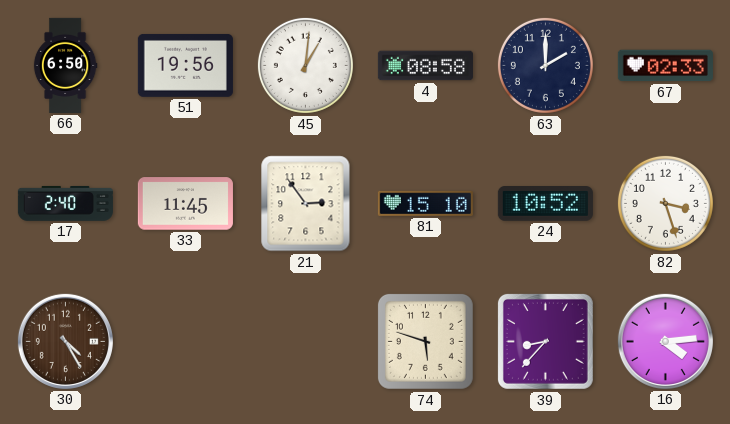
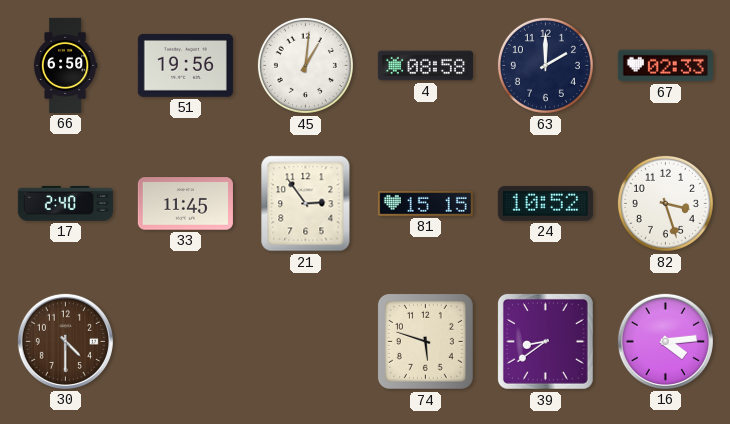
81: 15:10 -> 15:15
30: 4:25 -> 4:30
39: 8:37 -> 8:39
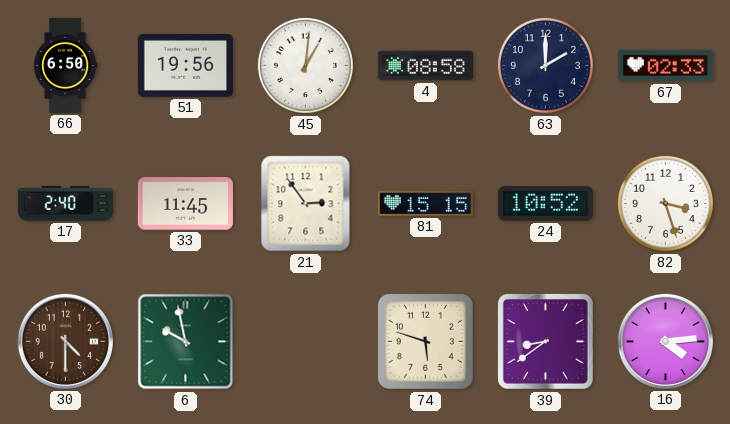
6: none -> 9:58
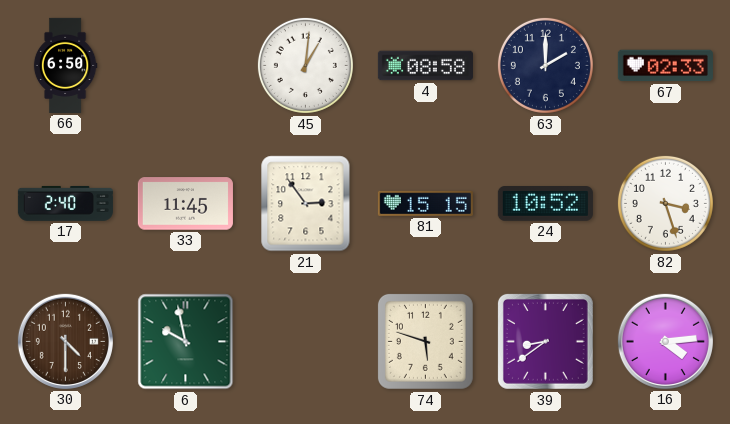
51: 19:56 -> none
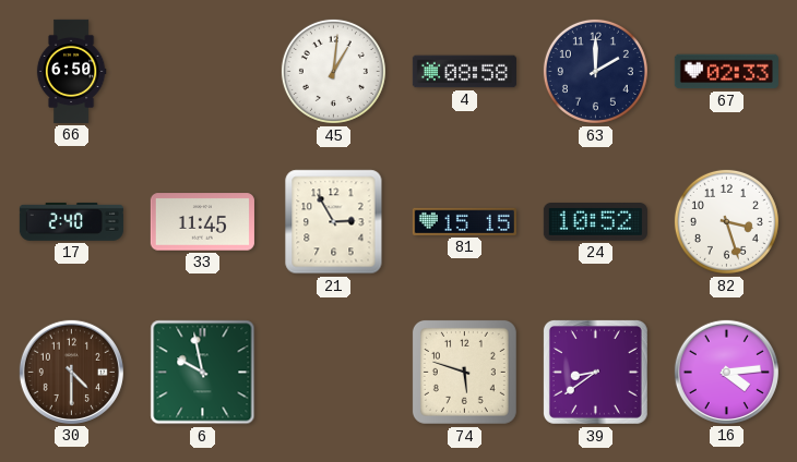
21: 2:54 -> 2:55
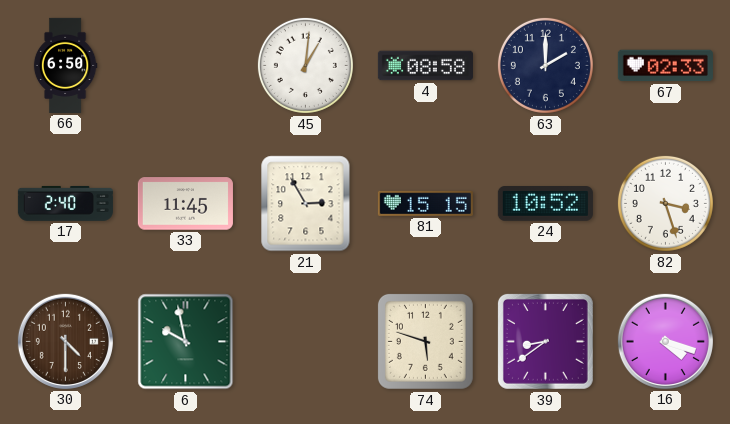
16: 4:14 -> 4:18
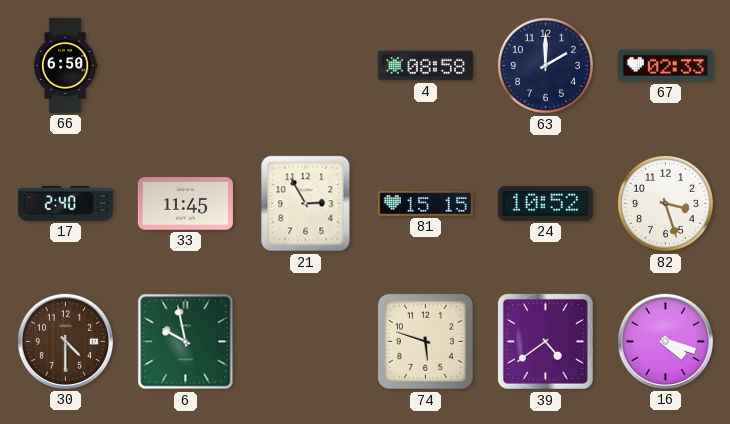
45: 1:01 -> none
39: 8:39 -> 4:39
